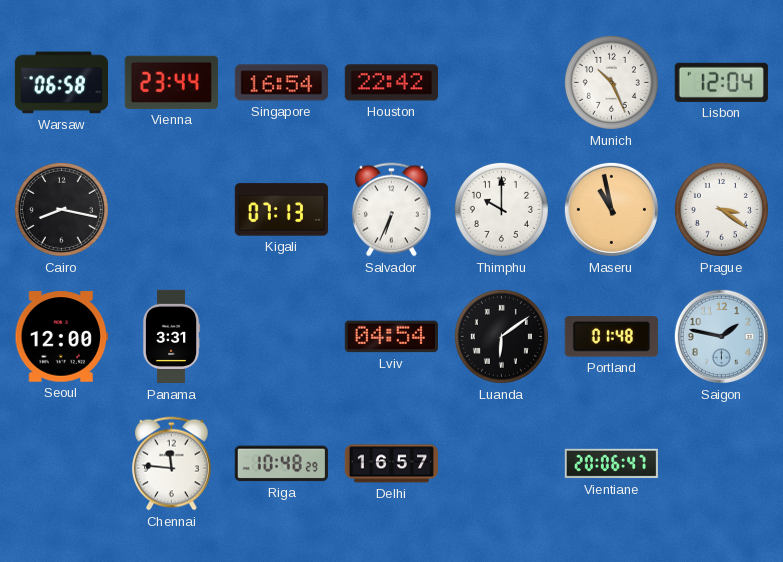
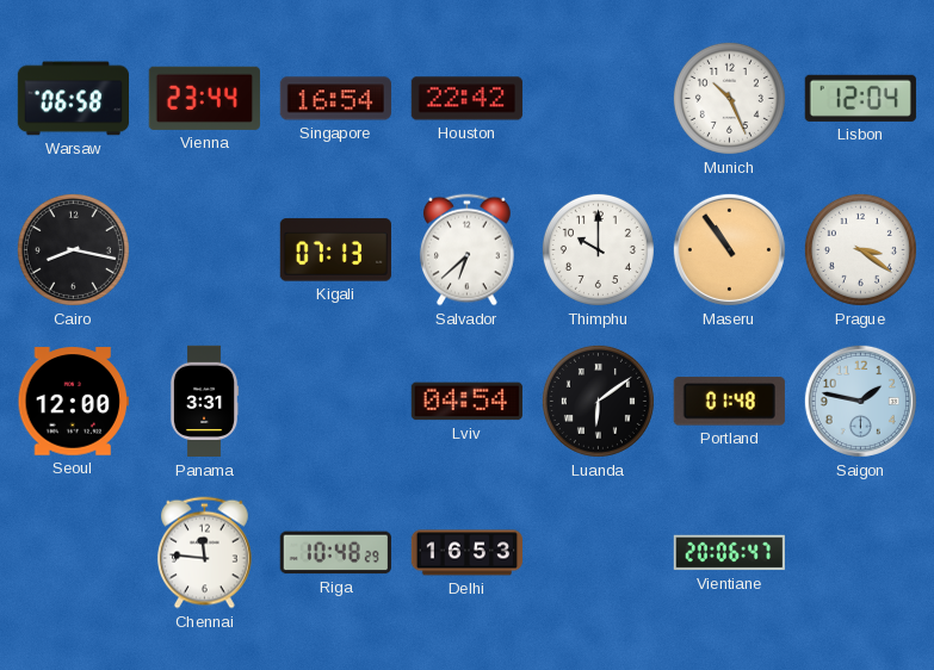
Salvador: 6:34 -> 6:38
Maseru: 10:58 -> 10:54
Delhi: 16:57 -> 16:53
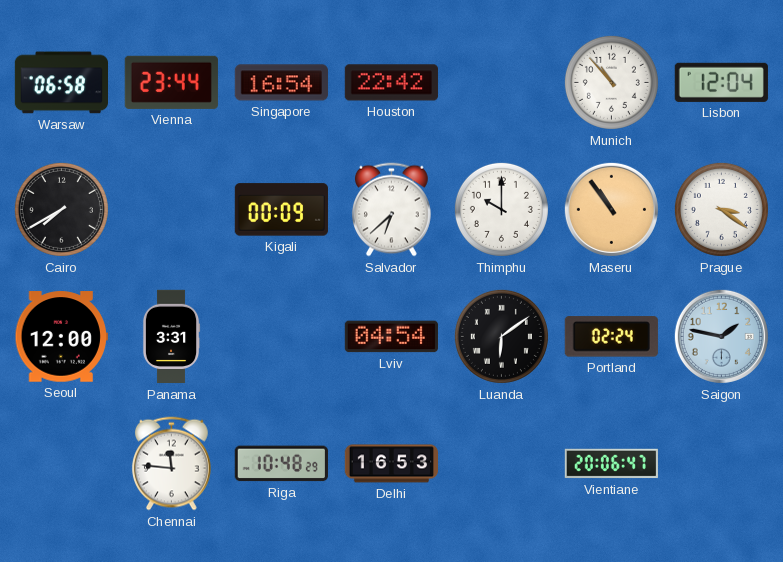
Munich: 10:26 -> 10:53
Cairo: 8:17 -> 7:40
Kigali: 07:13 -> 00:09
Portland: 01:48 -> 02:24
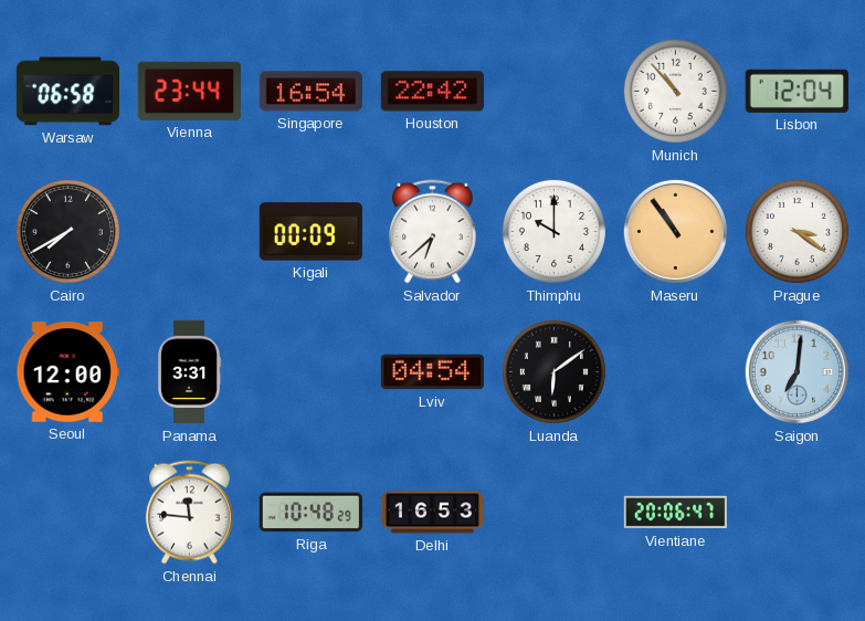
Portland: 02:24 -> none
Saigon: 1:47 -> 7:01
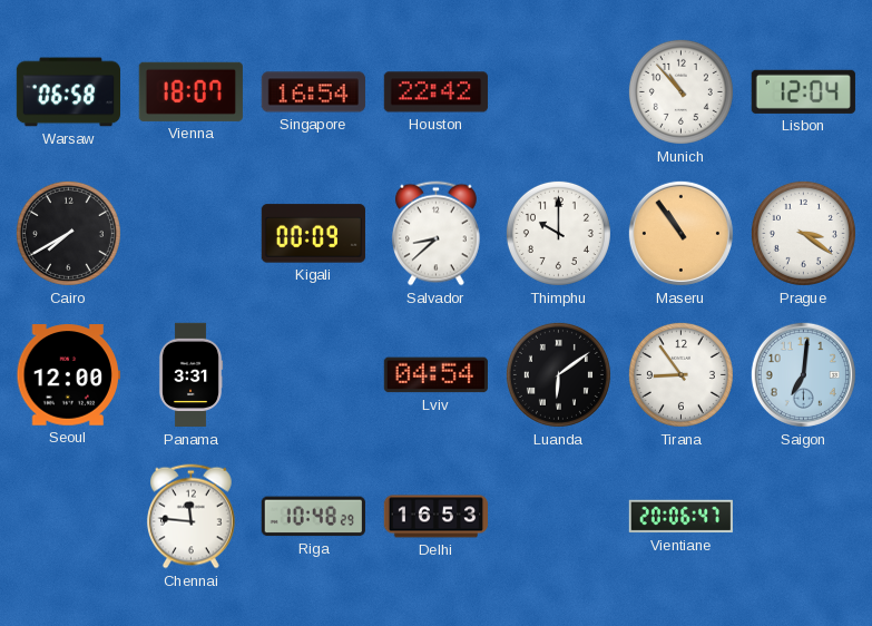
Vienna: 23:44 -> 18:07
Salvador: 6:38 -> 8:38
Tirana: none -> 8:54
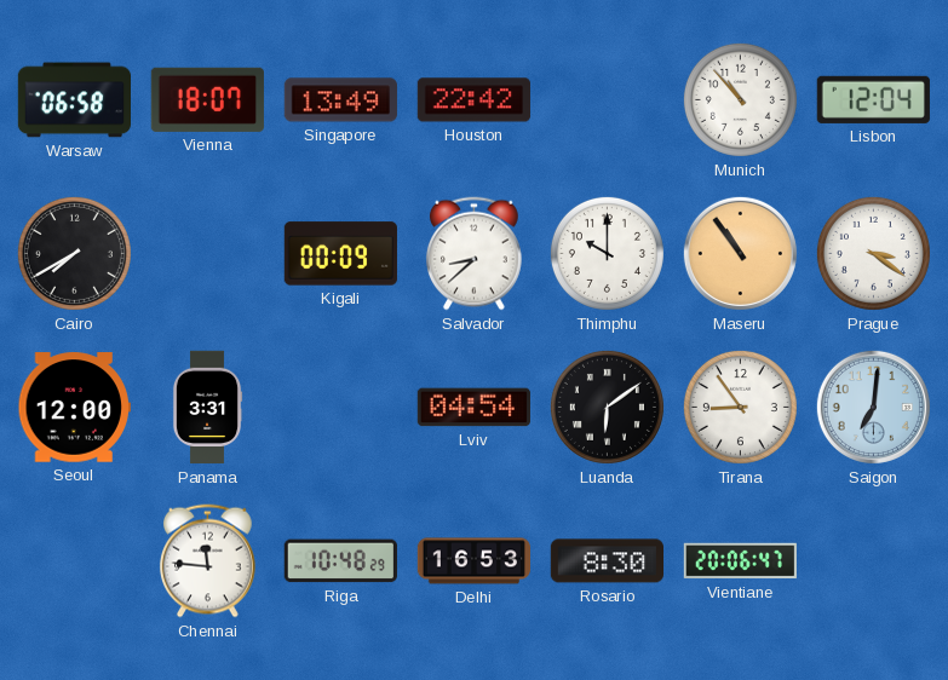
Singapore: 16:54 -> 13:49
Rosario: none -> 8:30
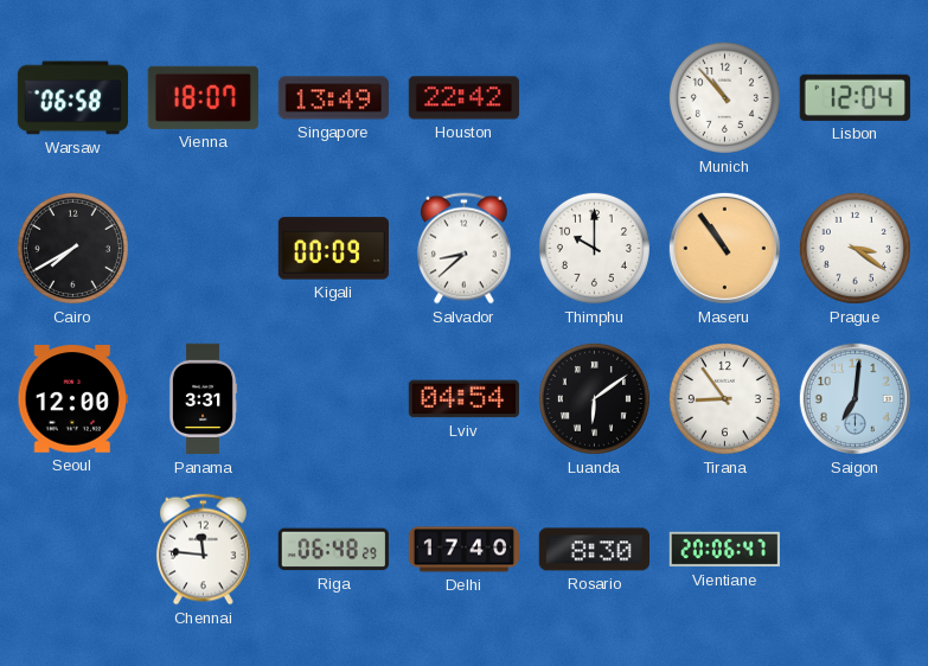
Riga: 10:48 -> 06:48
Delhi: 16:53 -> 17:40
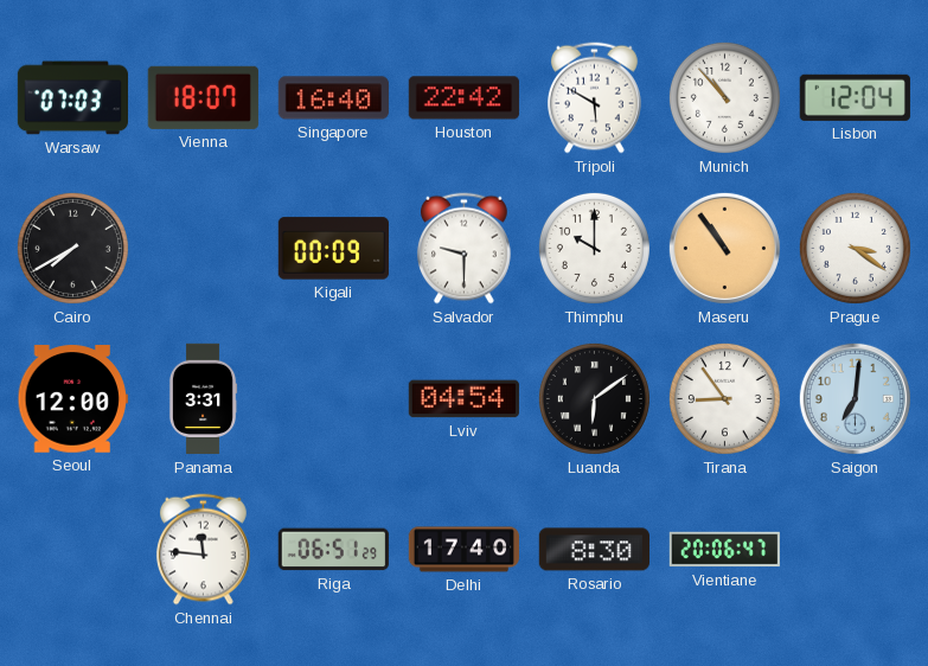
Warsaw: 06:58 -> 07:03
Singapore: 13:49 -> 16:40
Tripoli: none -> 5:50
Salvador: 8:38 -> 9:30
Riga: 06:48 -> 06:51
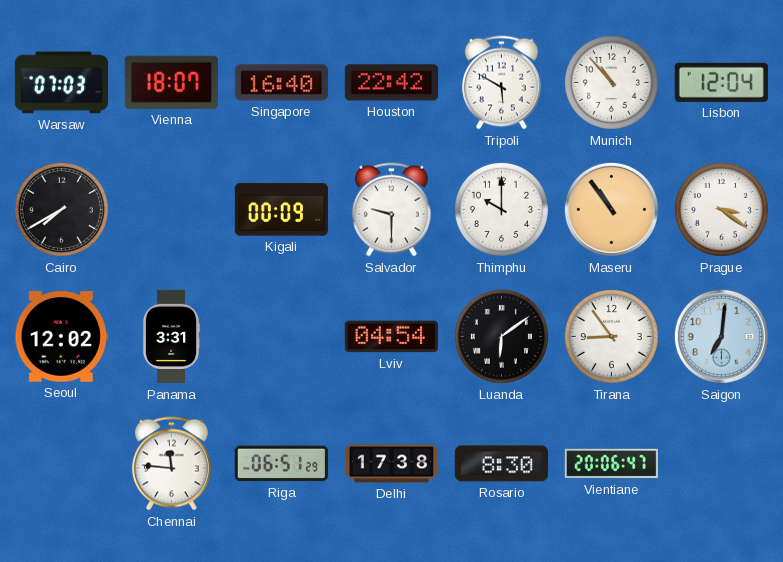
Seoul: 12:00 -> 12:02
Delhi: 17:40 -> 17:38
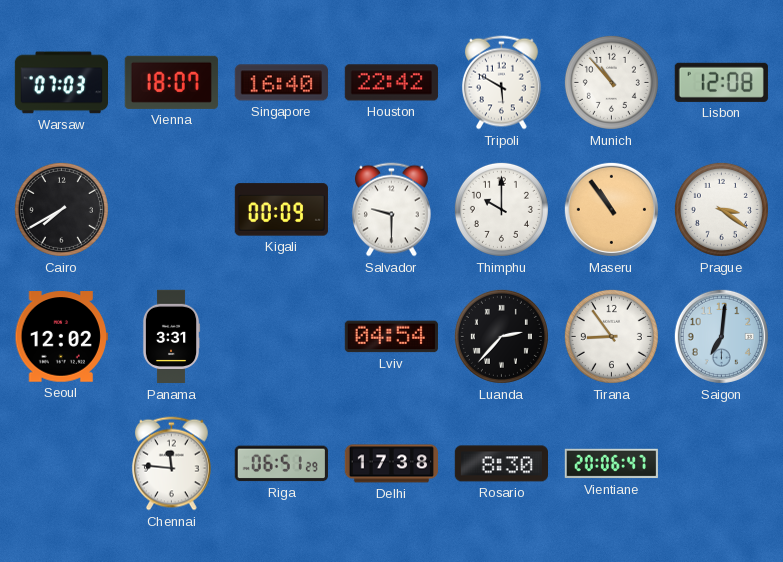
Lisbon: 12:04 -> 12:08
Luanda: 6:09 -> 2:37
